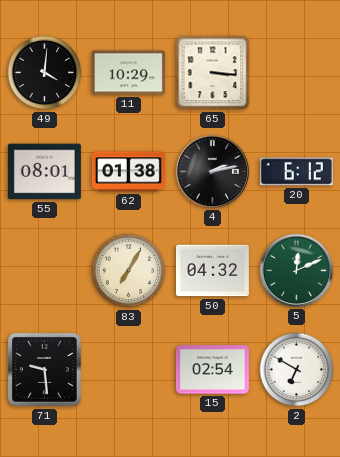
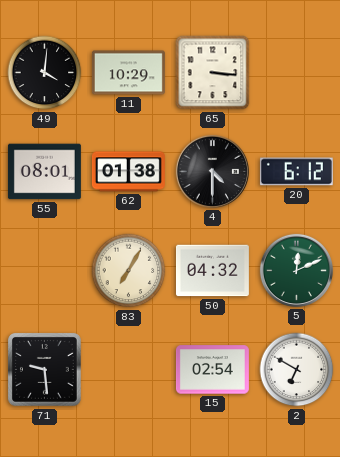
4: 2:13 -> 4:30
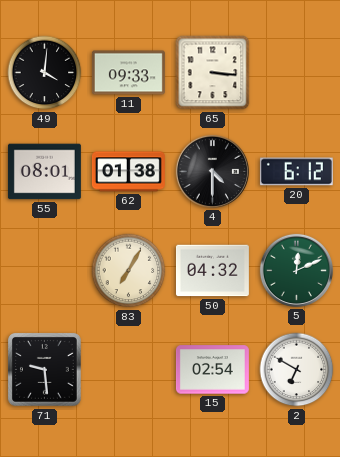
11: 10:29 -> 09:33
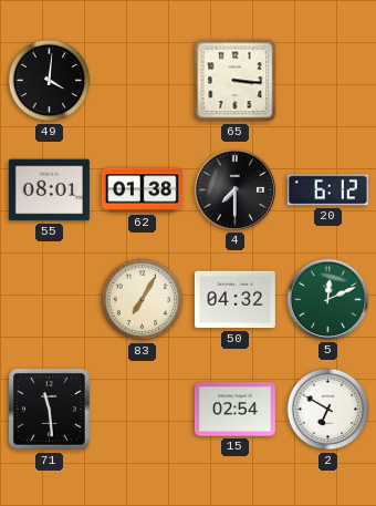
11: 09:33 -> none
4: 4:30 -> 7:30
71: 9:29 -> 11:29
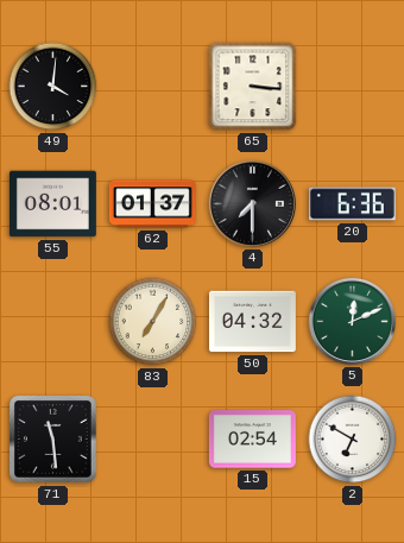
62: 01:38 -> 01:37
20: 6:12 -> 6:36
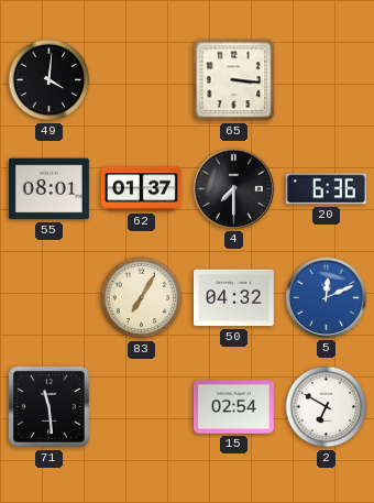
5 dial: green -> blue
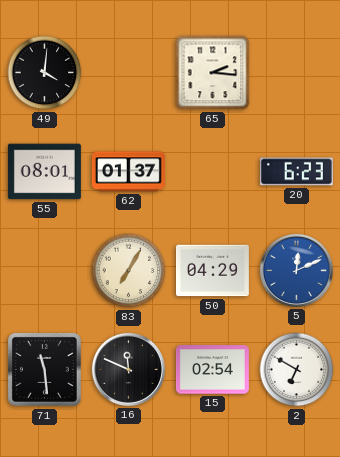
65: 3:16 -> 2:16
4: 7:30 -> none
20: 6:36 -> 6:23
50: 04:32 -> 04:29
16: none -> 11:49
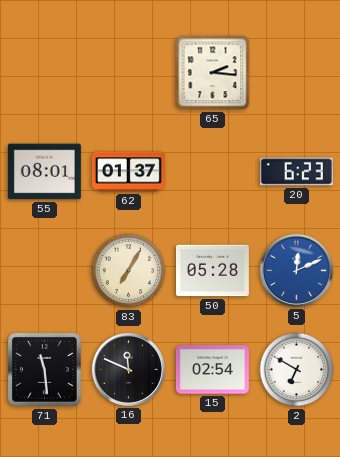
49: 4:01 -> none
50: 04:29 -> 05:28
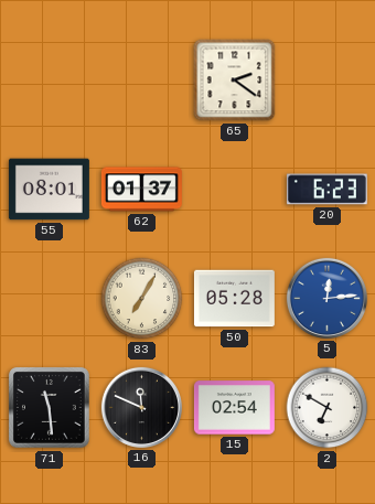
65: 2:16 -> 2:21
5: 12:11 -> 12:14
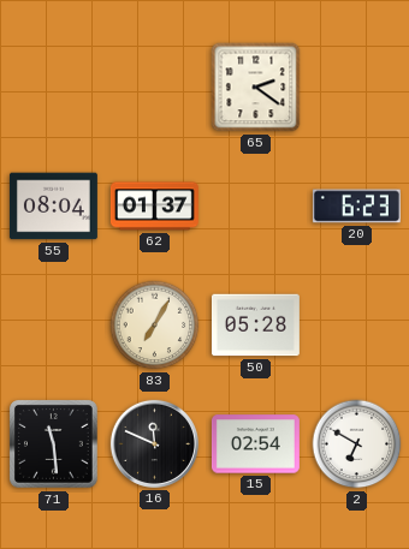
55: 08:01 -> 08:04
5: 12:14 -> none
